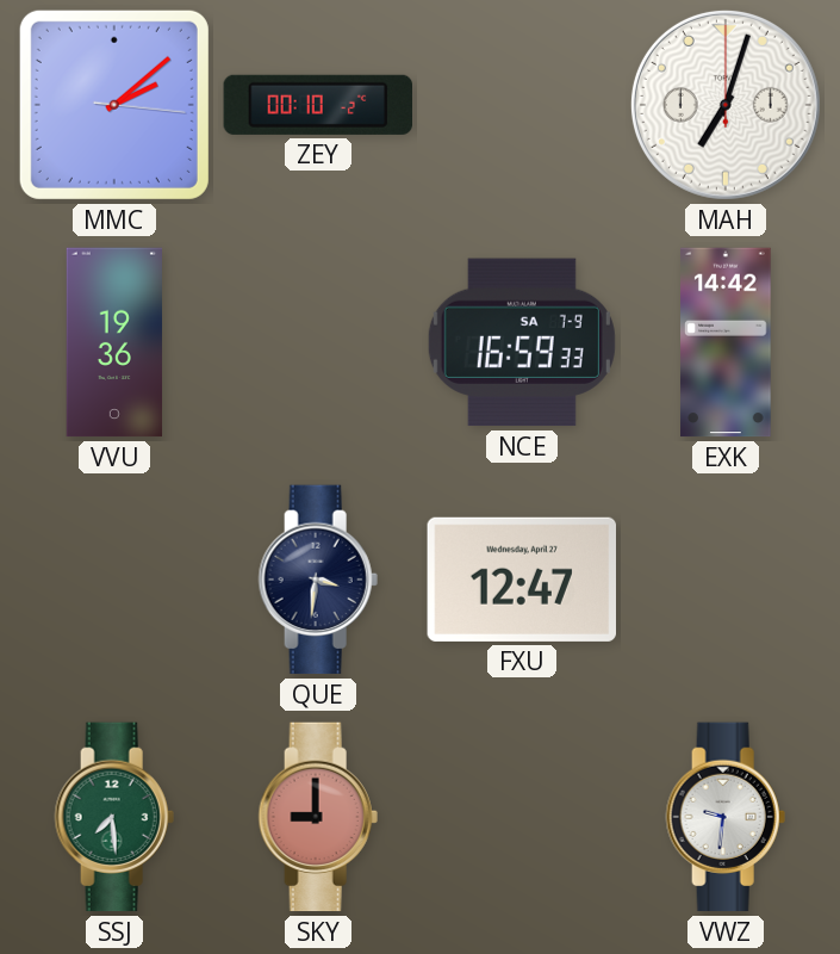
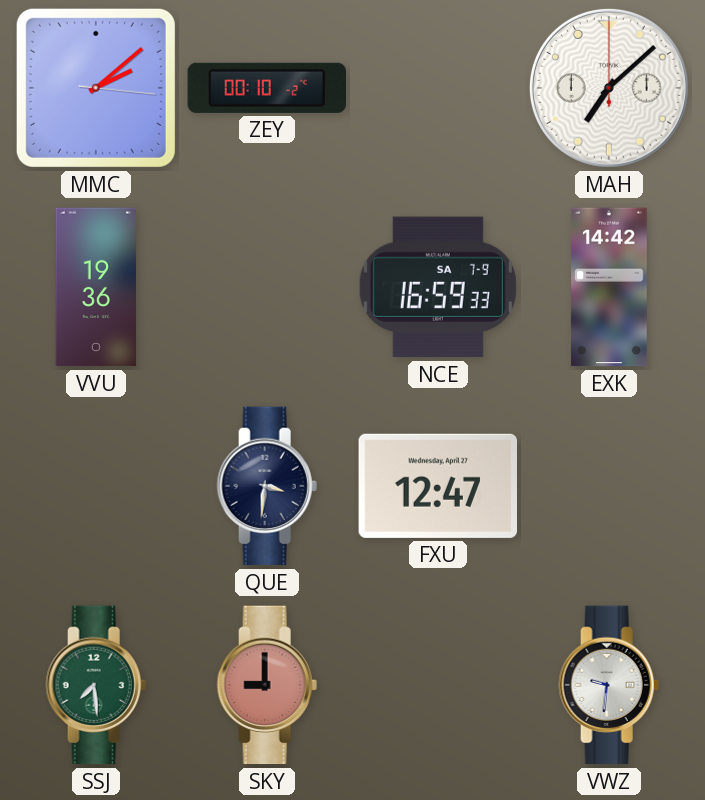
MAH: 7:03 -> 7:08
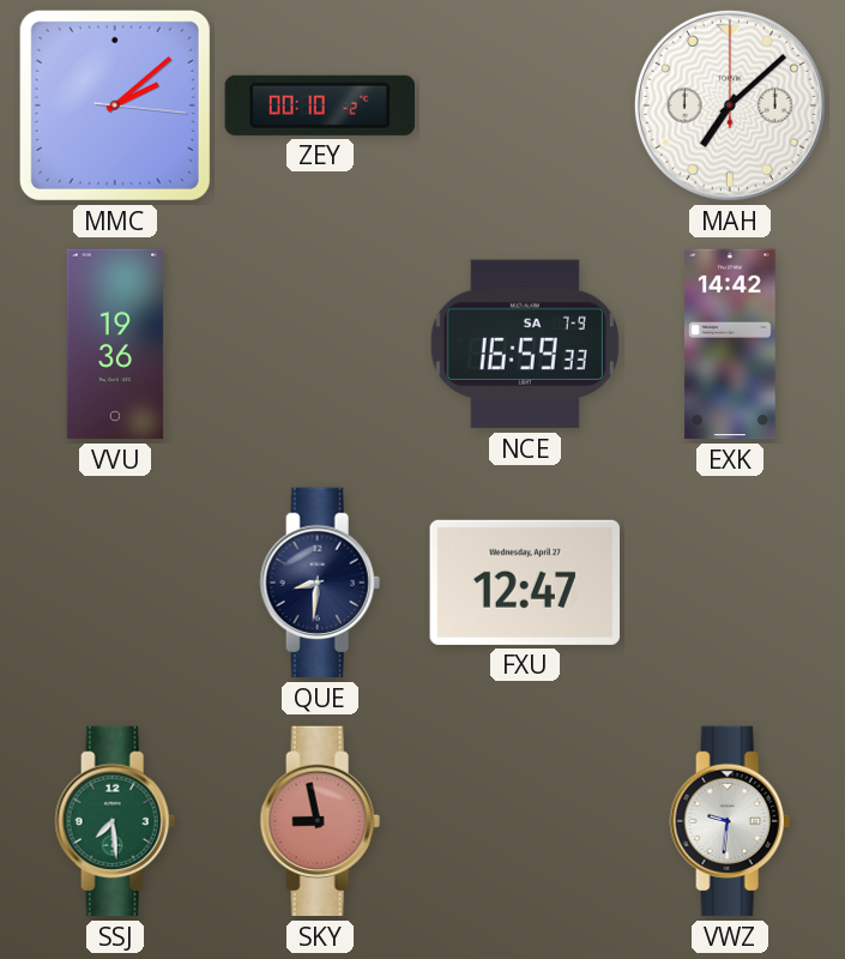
QUE: 3:31 -> 8:31
SKY: 9:00 -> 8:58
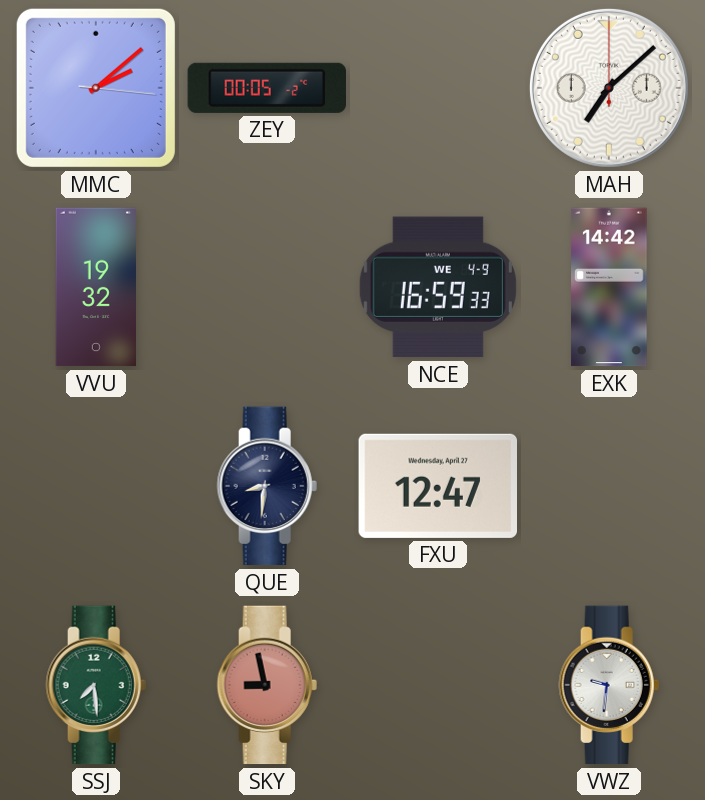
ZEY: 00:10 -> 00:05
VVU: 19:36 -> 19:32
NCE date: SA 7-9 -> WE 4-9
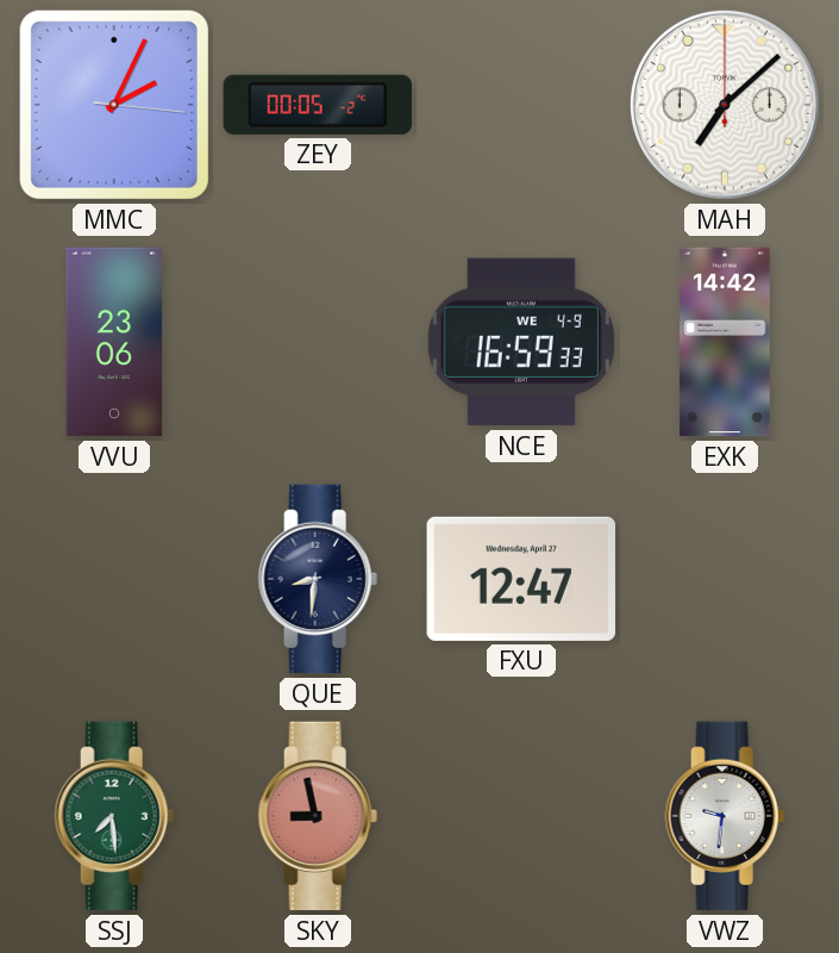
MMC: 2:08 -> 2:04
VVU: 19:32 -> 23:06
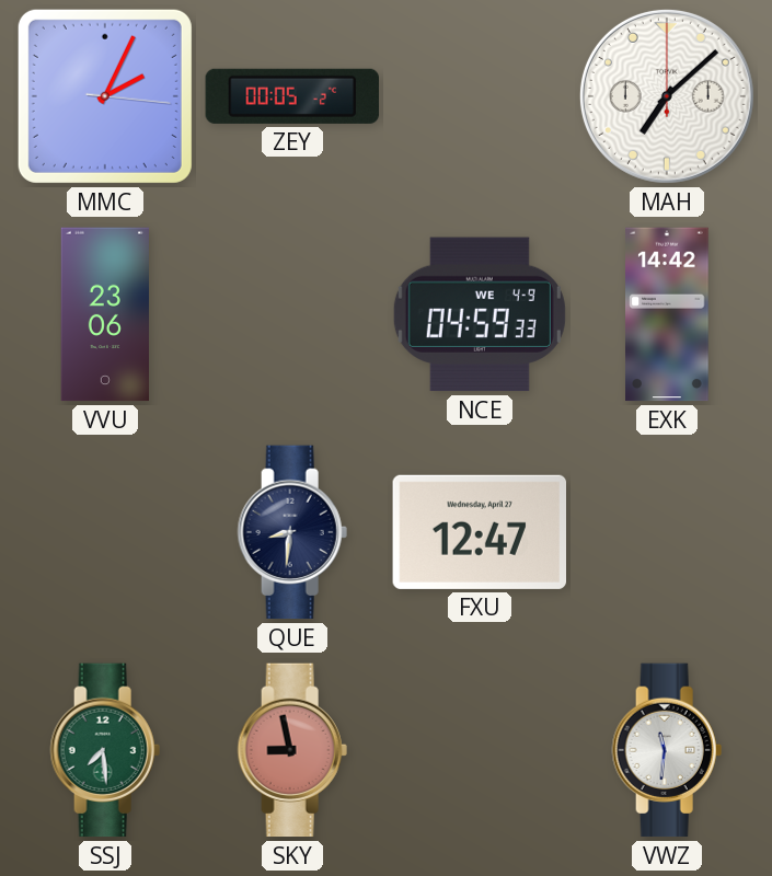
NCE: 16:59 -> 04:59
VWZ: 9:31 -> 11:31
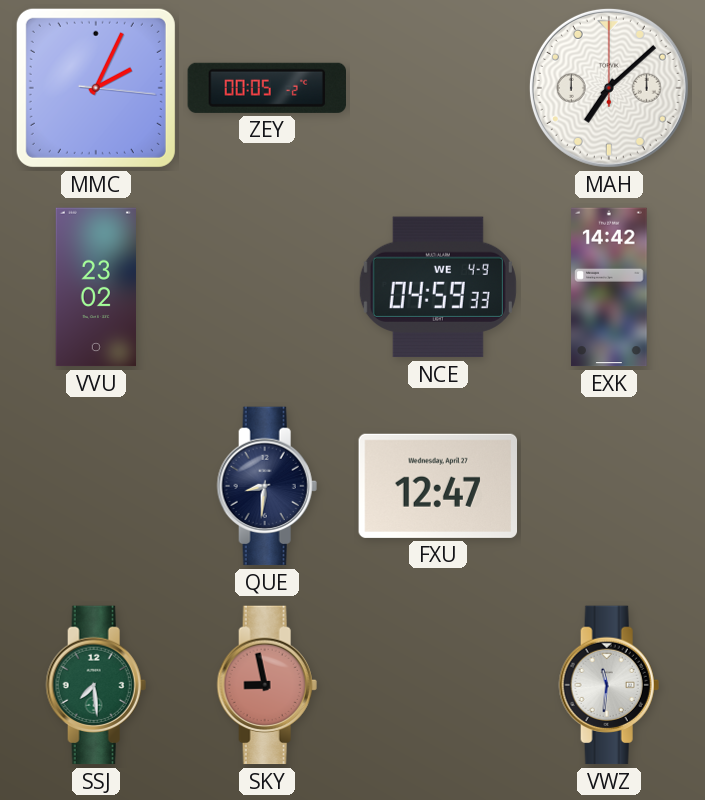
VVU: 23:06 -> 23:02
